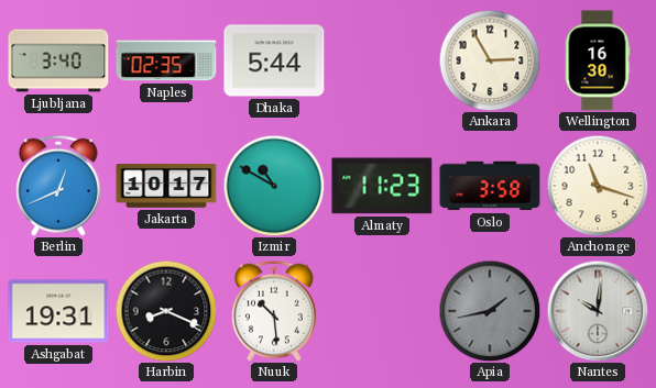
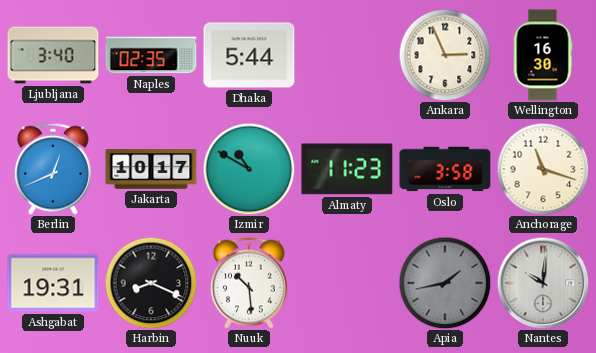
Ankara: 2:55 -> 2:56
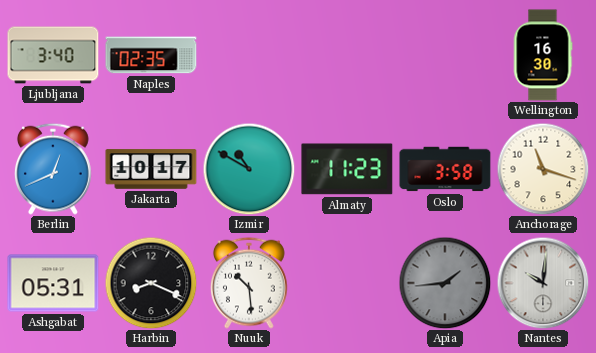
Dhaka: 5:44 -> none
Ankara: 2:56 -> none
Ashgabat: 19:31 -> 05:31
Apia: 1:43 -> 1:44
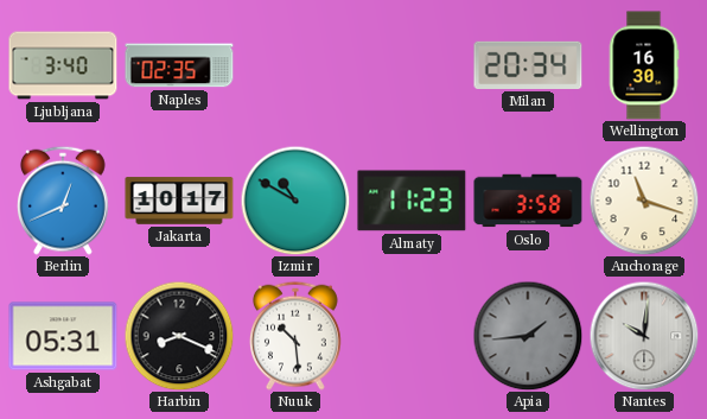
Milan: none -> 20:34
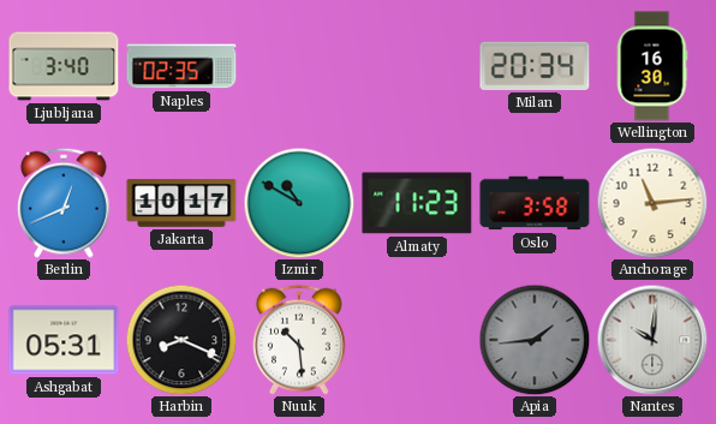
Anchorage: 11:18 -> 11:14
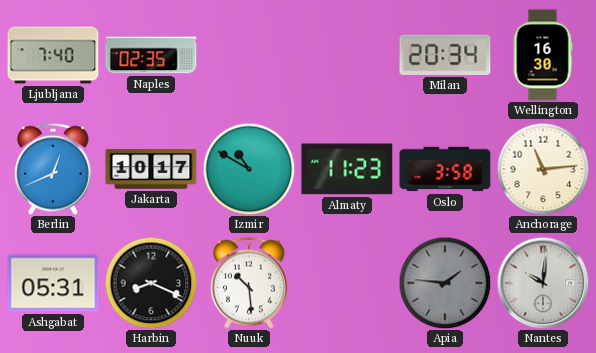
Ljubljana: 3:40 -> 7:40
Apia: 1:44 -> 1:46
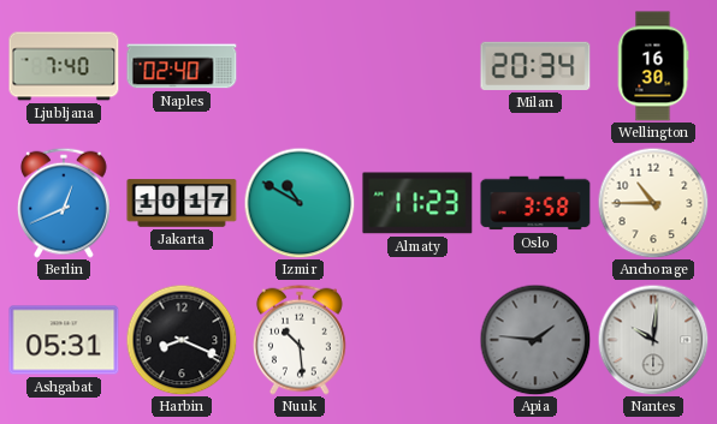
Naples: 02:35 -> 02:40
Anchorage: 11:14 -> 10:45
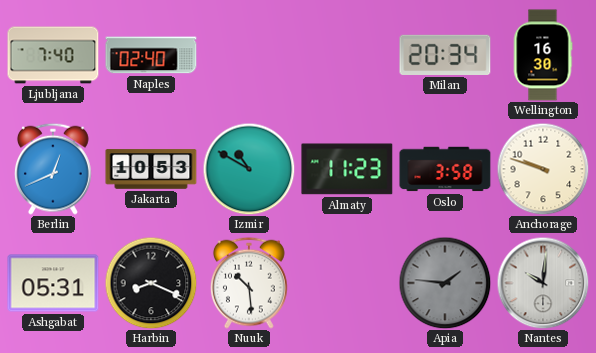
Jakarta: 10:17 -> 10:53
Anchorage: 10:45 -> 9:48
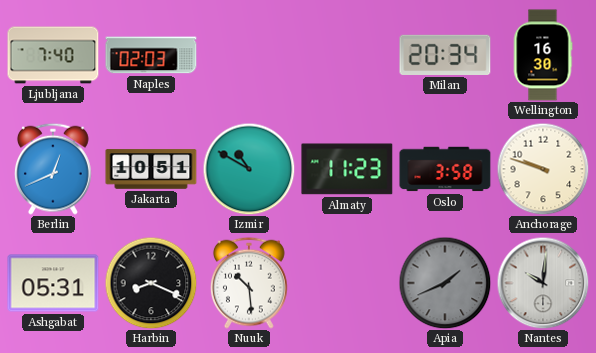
Naples: 02:40 -> 02:03
Jakarta: 10:53 -> 10:51
Apia: 1:46 -> 1:41
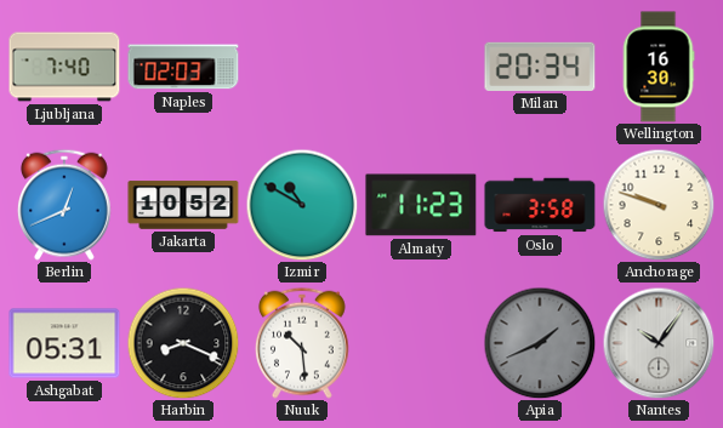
Jakarta: 10:51 -> 10:52
Nantes: 10:01 -> 10:06
